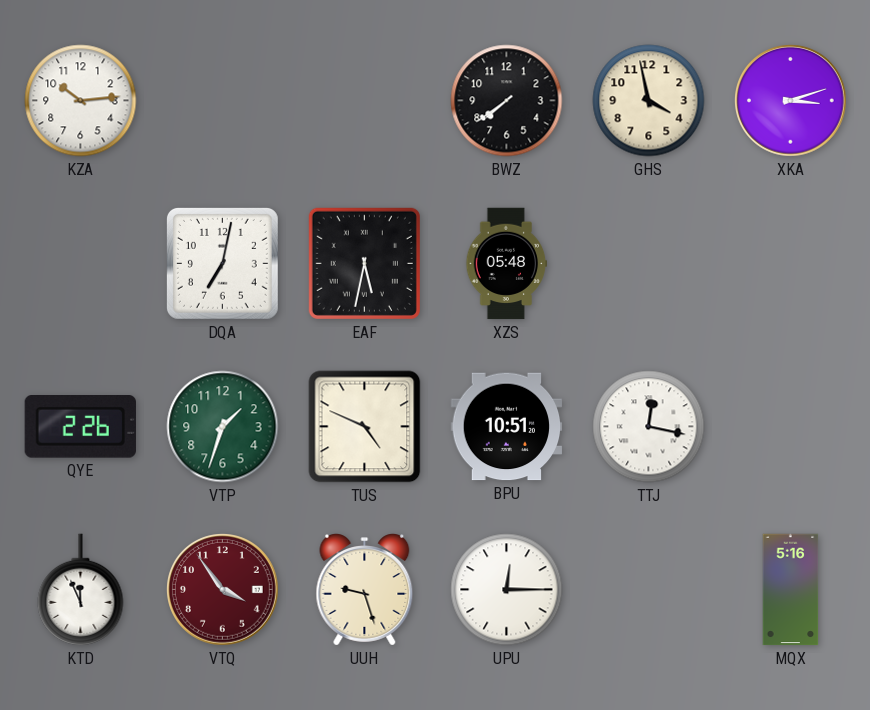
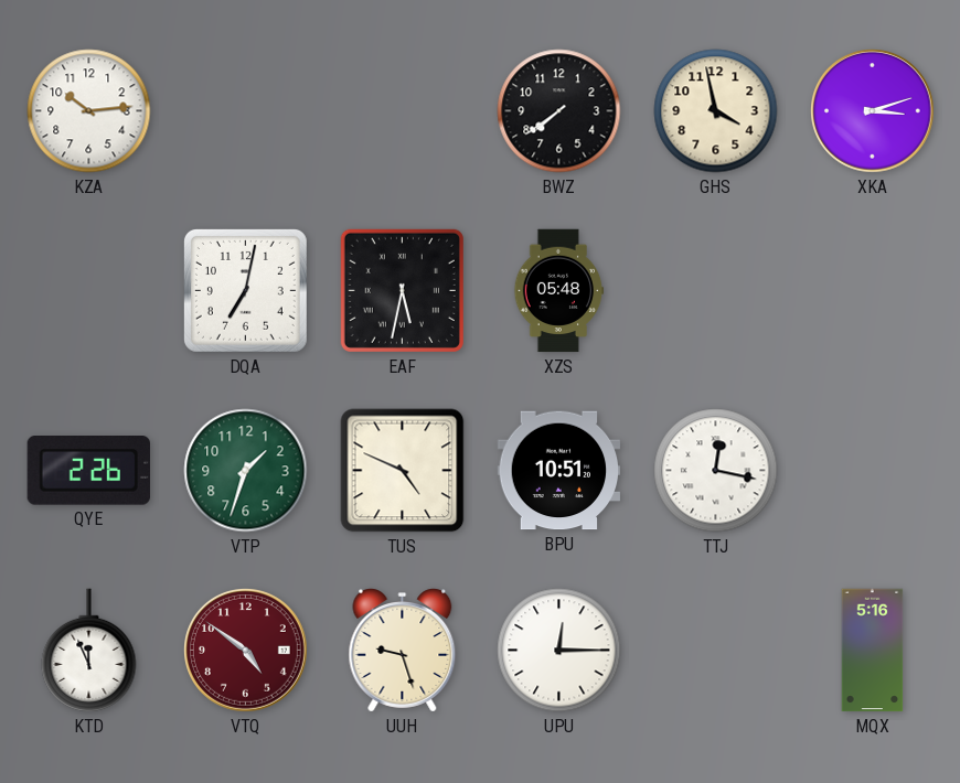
VTQ: 3:54 -> 4:51
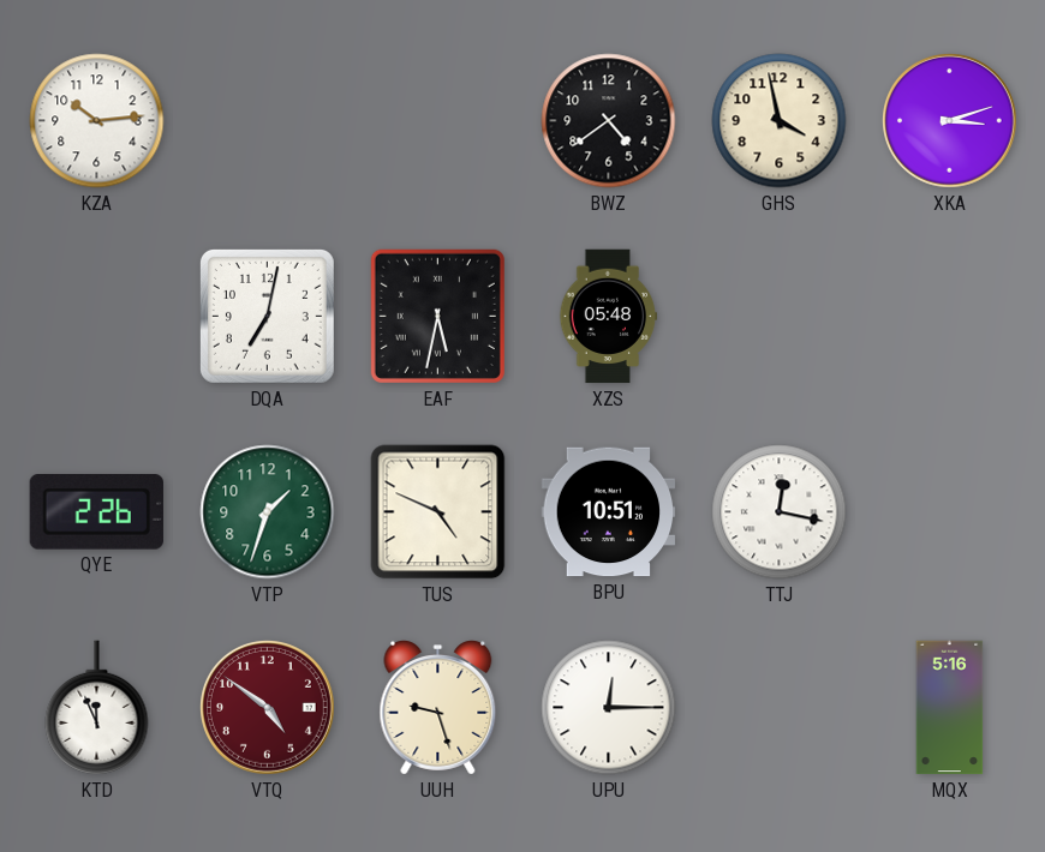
BWZ: 7:39 -> 4:39
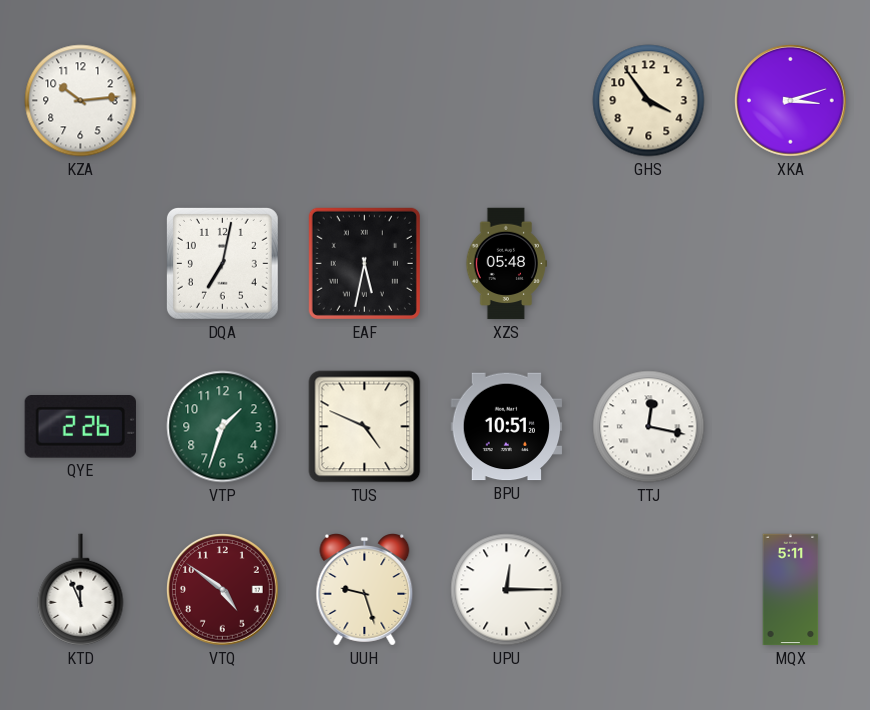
BWZ: 4:39 -> none
GHS: 3:58 -> 3:54
MQX: 5:16 -> 5:11
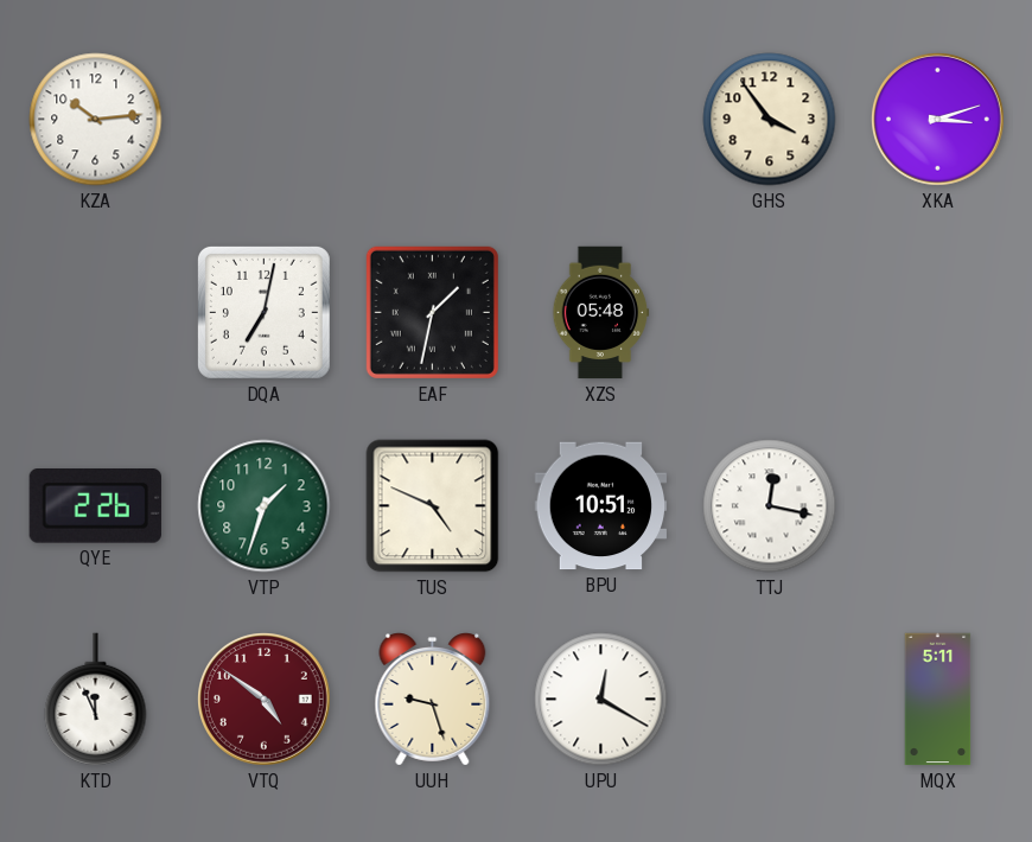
EAF: 5:32 -> 1:32
UPU: 12:15 -> 12:20
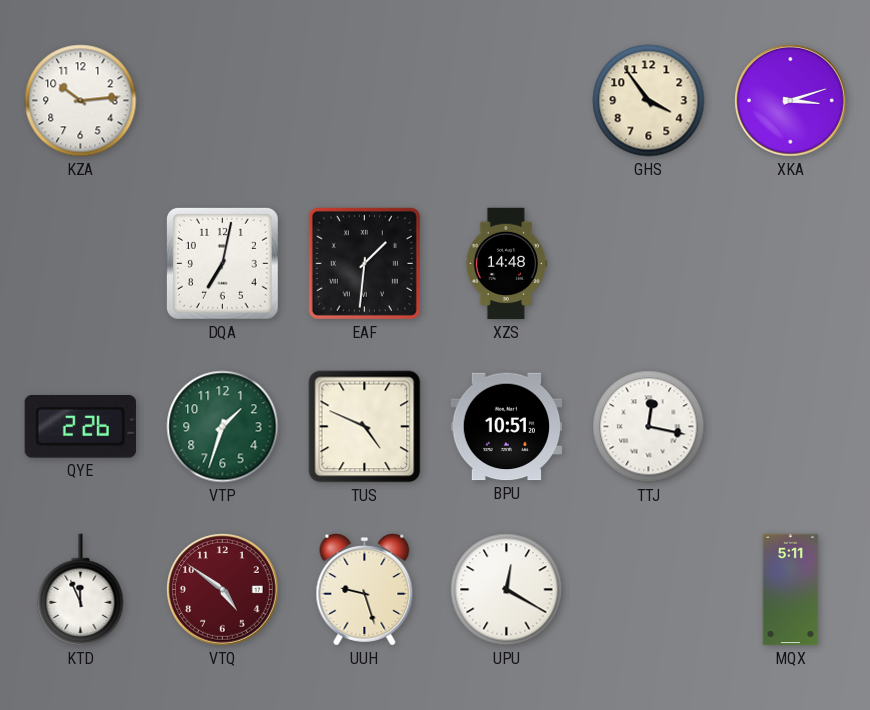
EAF: 1:32 -> 1:31
XZS: 05:48 -> 14:48
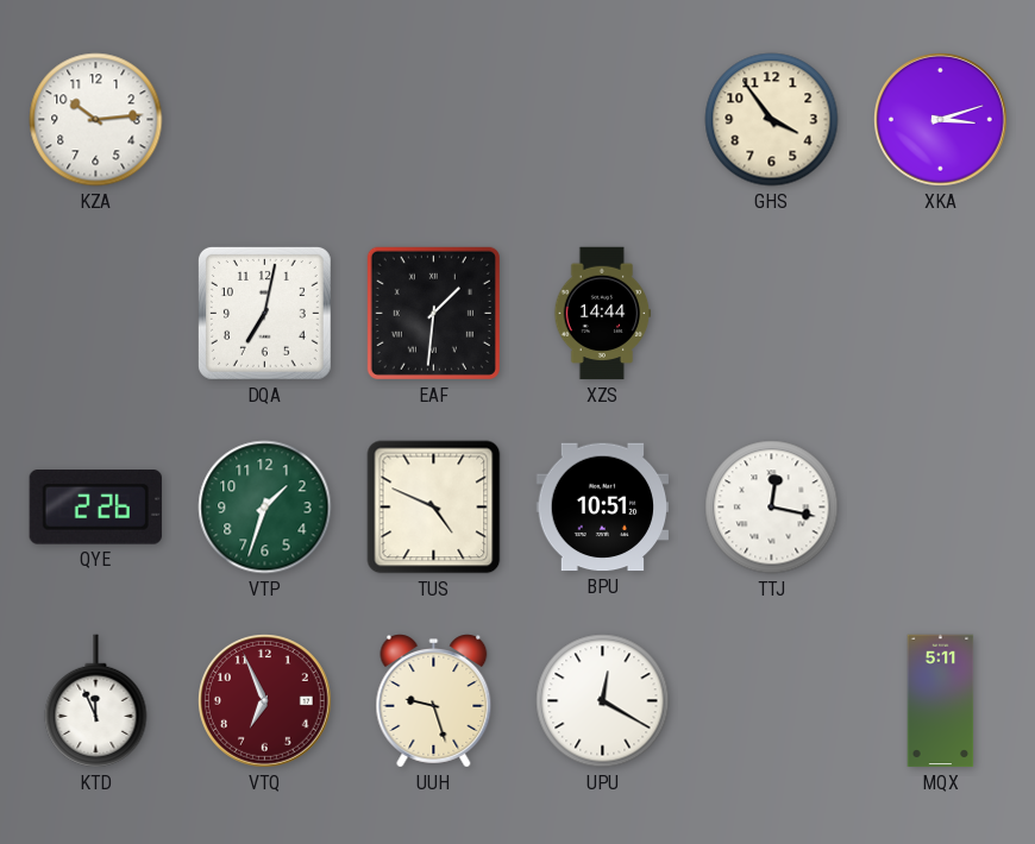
XZS: 14:48 -> 14:44
VTQ: 4:51 -> 6:56
